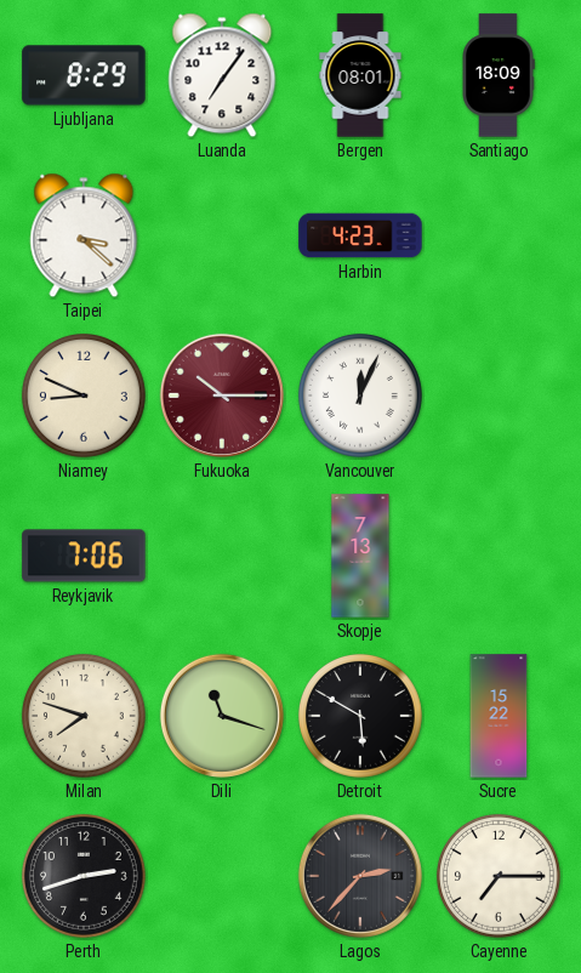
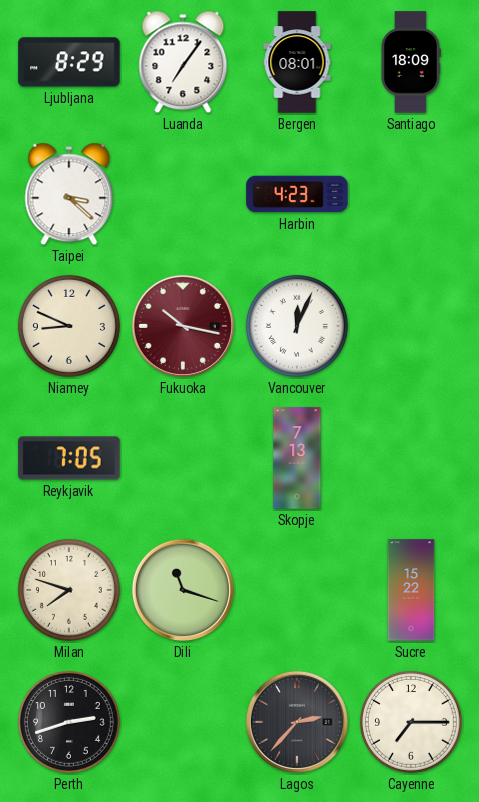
Fukuoka: 10:15 -> 10:17
Reykjavik: 7:06 -> 7:05
Detroit: 5:50 -> none
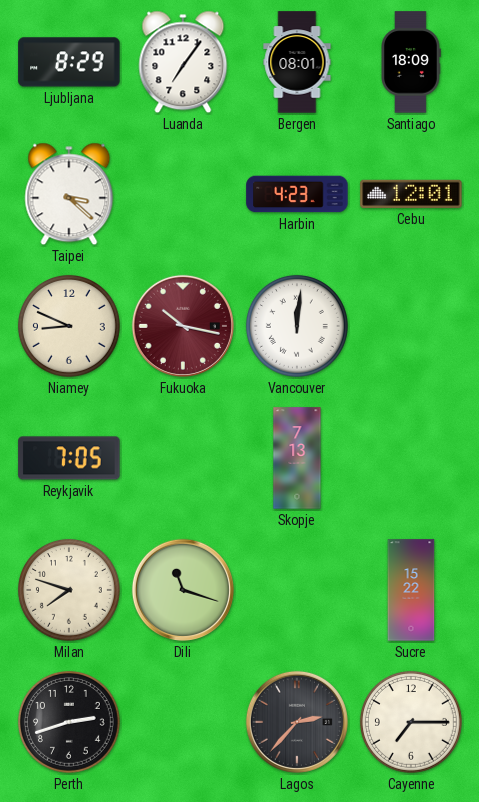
Cebu: none -> 12:01
Vancouver: 12:04 -> 12:01
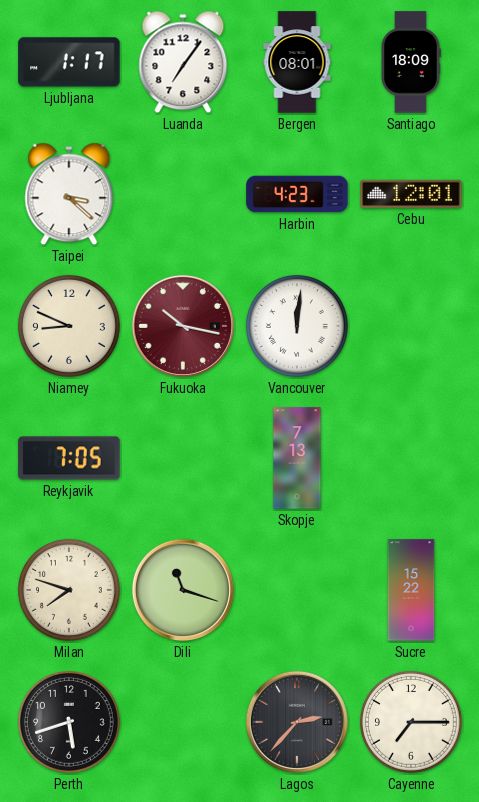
Ljubljana: 8:29 -> 1:17
Perth: 2:42 -> 5:42
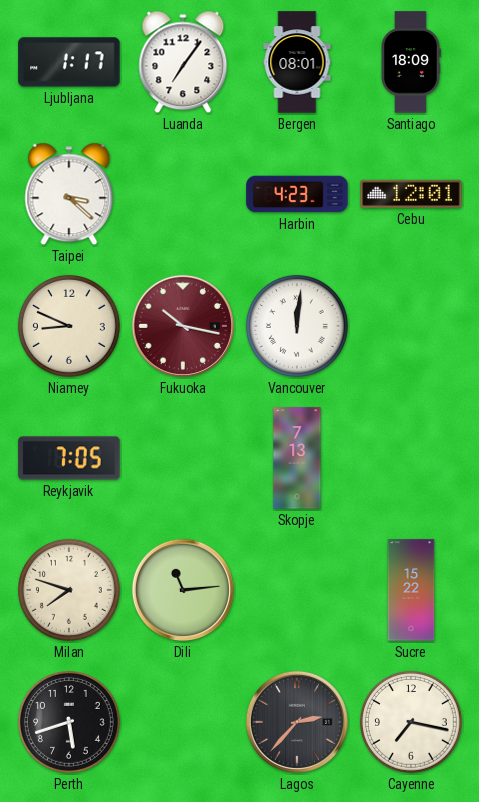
Dili: 11:18 -> 11:14
Cayenne: 7:15 -> 7:17
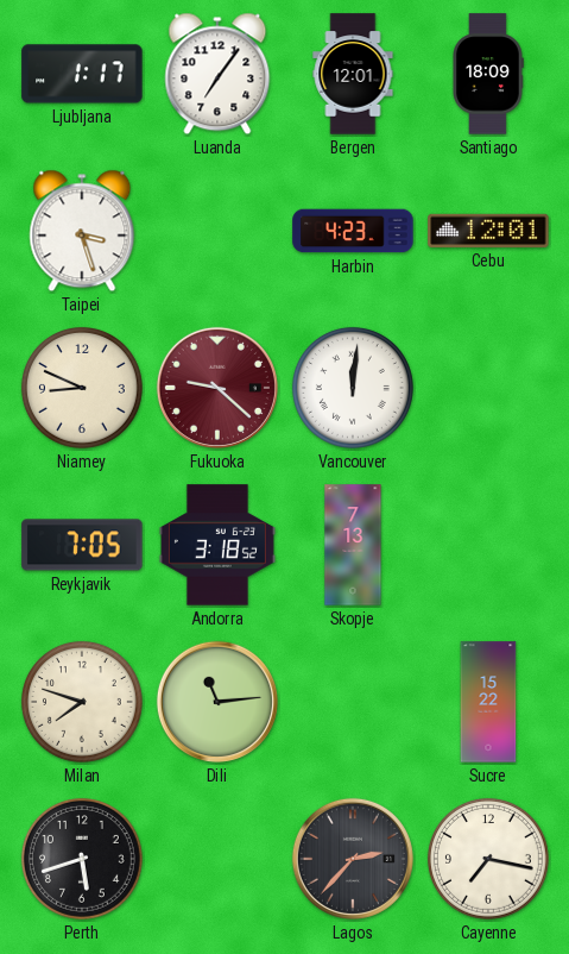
Bergen: 08:01 -> 12:01
Taipei: 3:22 -> 3:27
Fukuoka: 10:17 -> 9:22
Andorra: none -> 3:18
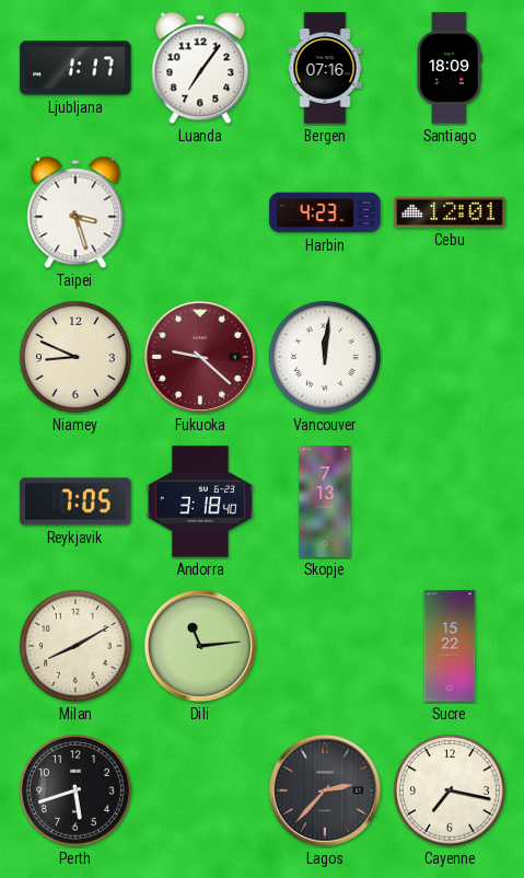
Bergen: 12:01 -> 07:16
Andorra: 3:18:52 -> 3:18:40
Milan: 7:48 -> 8:10
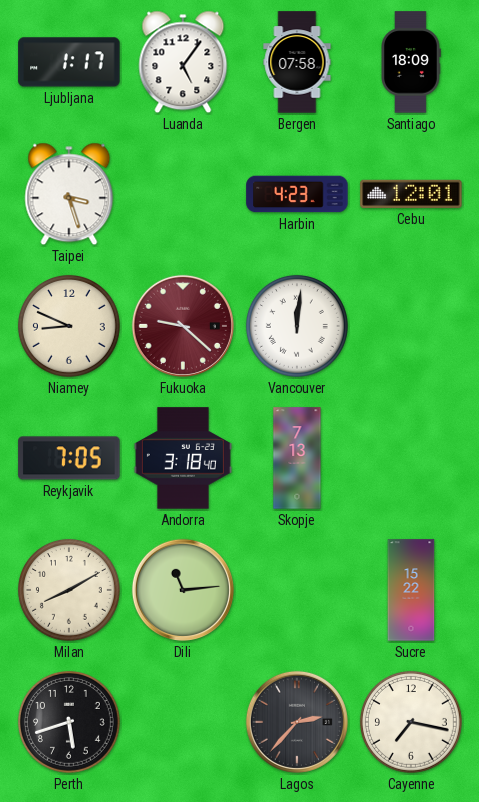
Luanda: 7:06 -> 5:06
Bergen: 07:16 -> 07:58
